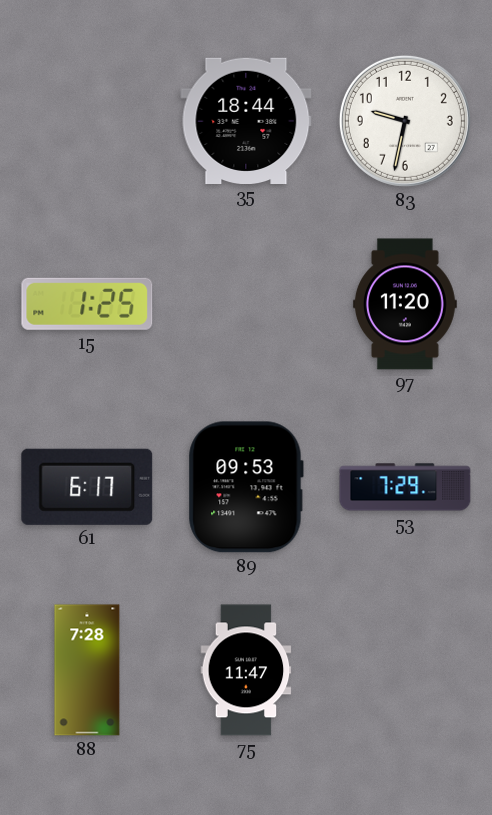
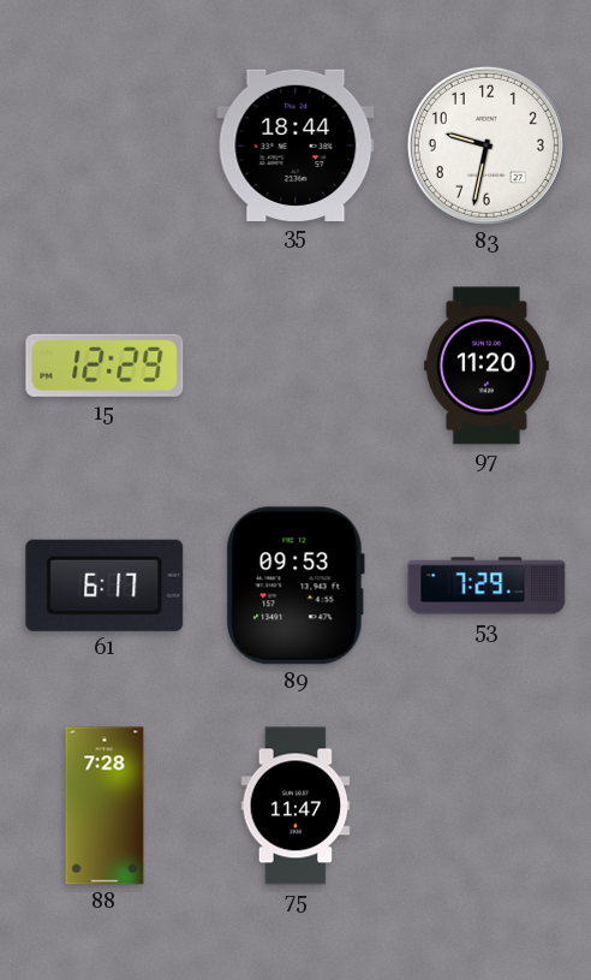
15: 1:25 -> 12:29
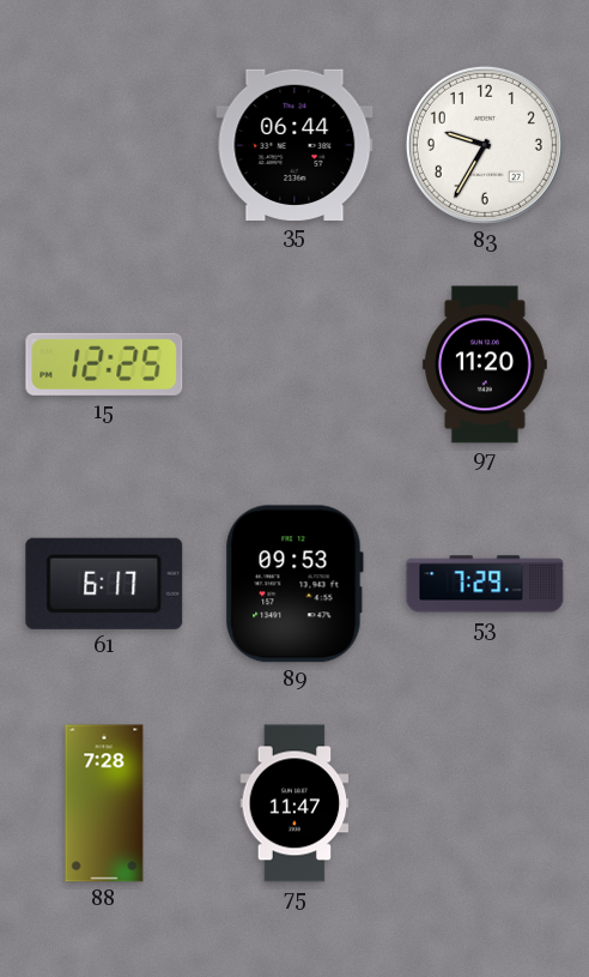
35: 18:44 -> 06:44
83: 9:32 -> 9:35
15: 12:29 -> 12:25
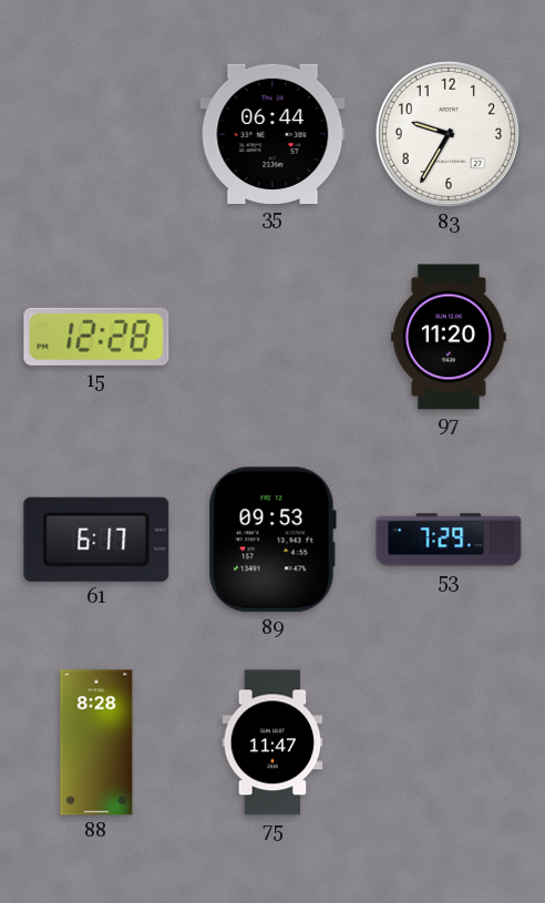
15: 12:25 -> 12:28
88: 7:28 -> 8:28
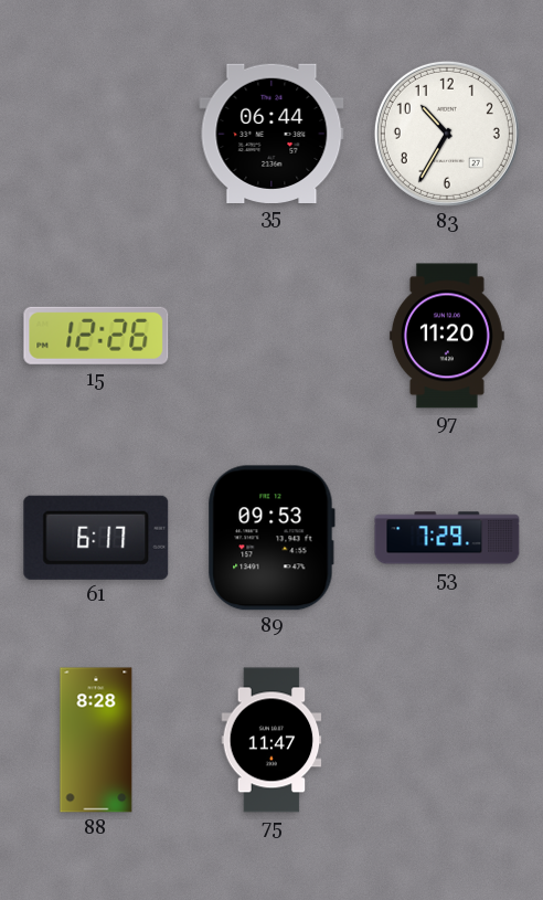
83: 9:35 -> 10:35
15: 12:28 -> 12:26
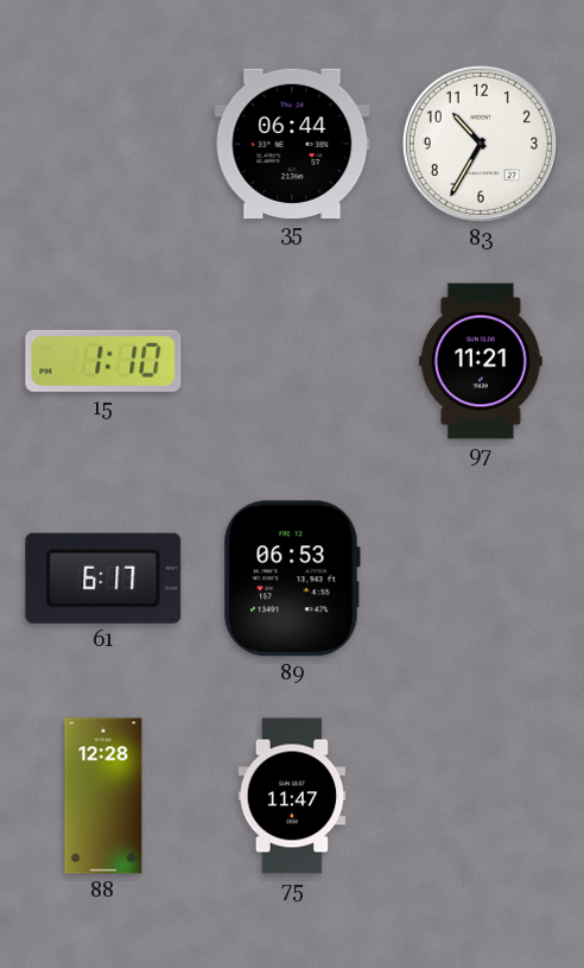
15: 12:26 -> 1:10
97: 11:20 -> 11:21
89: 09:53 -> 06:53
53: 7:29 -> none
88: 8:28 -> 12:28
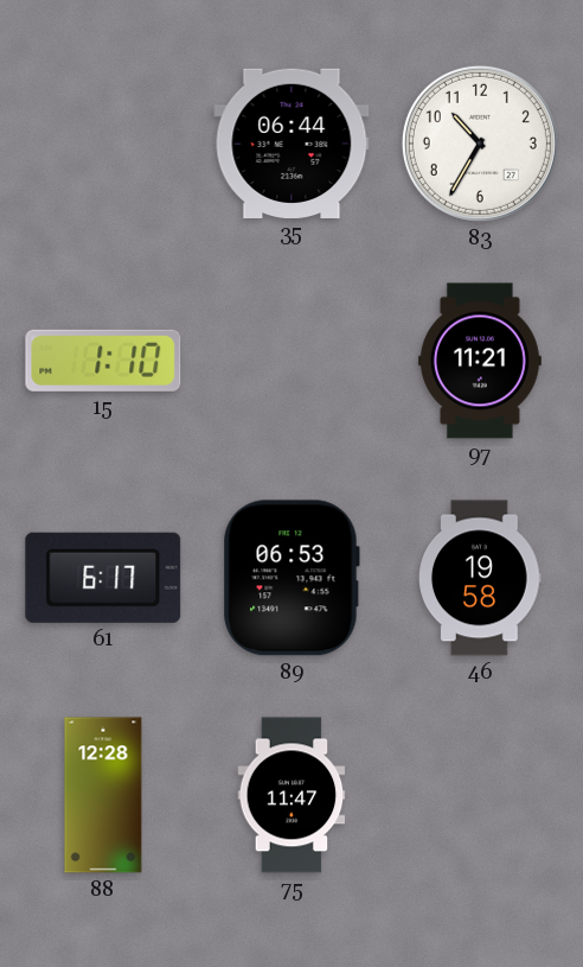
46: none -> 19:58
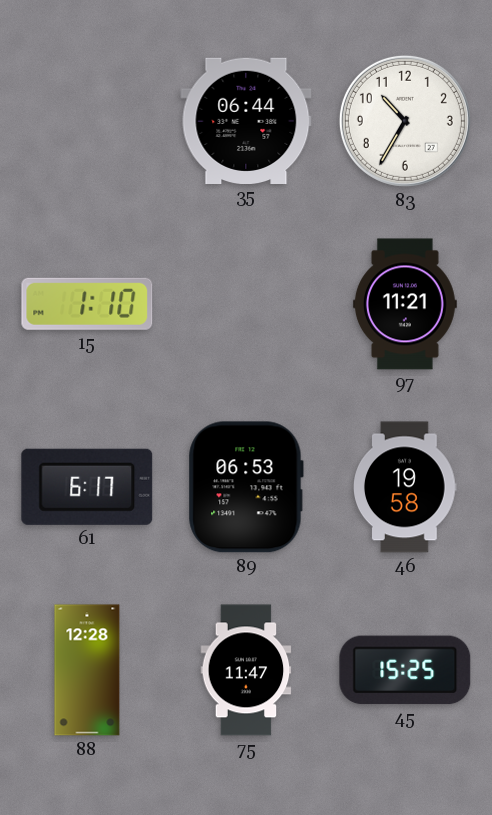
45: none -> 15:25
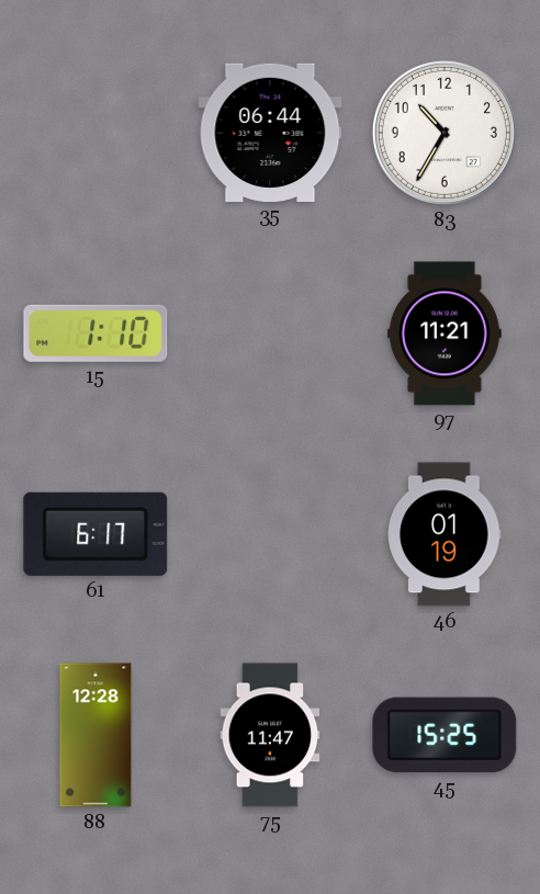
89: 06:53 -> none
46: 19:58 -> 01:19
